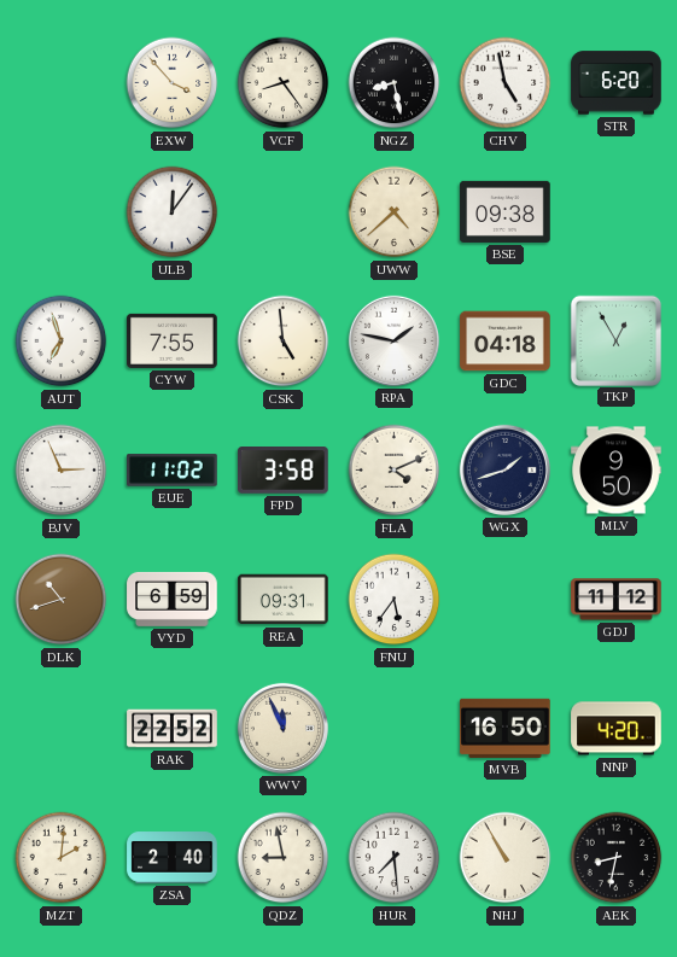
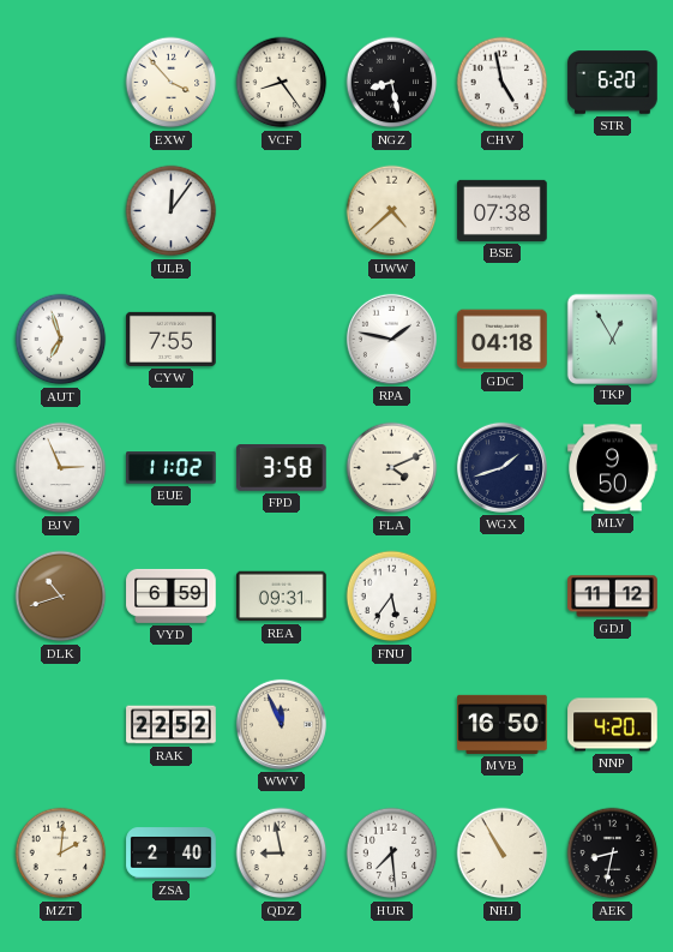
BSE: 09:38 -> 07:38
CSK: 4:59 -> none
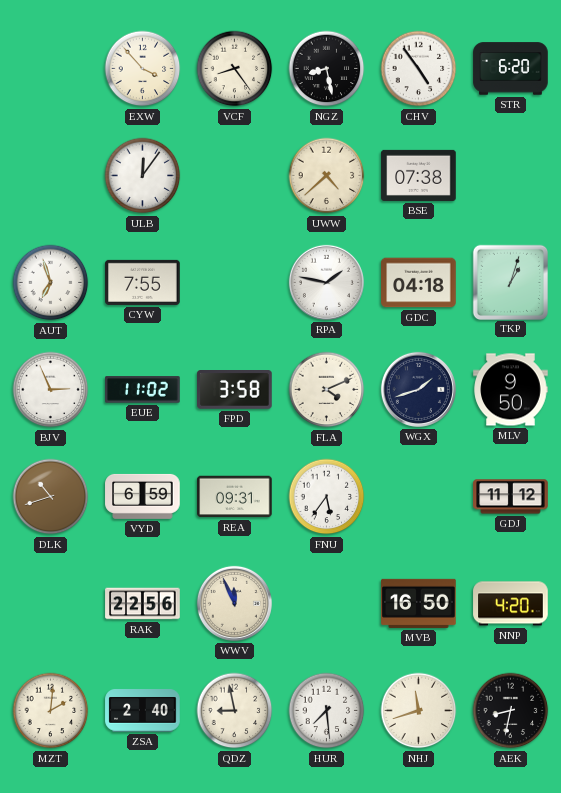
CHV: 4:58 -> 4:54
TKP: 12:55 -> 1:03
RAK: 22:52 -> 22:56
NHJ: 10:55 -> 11:42
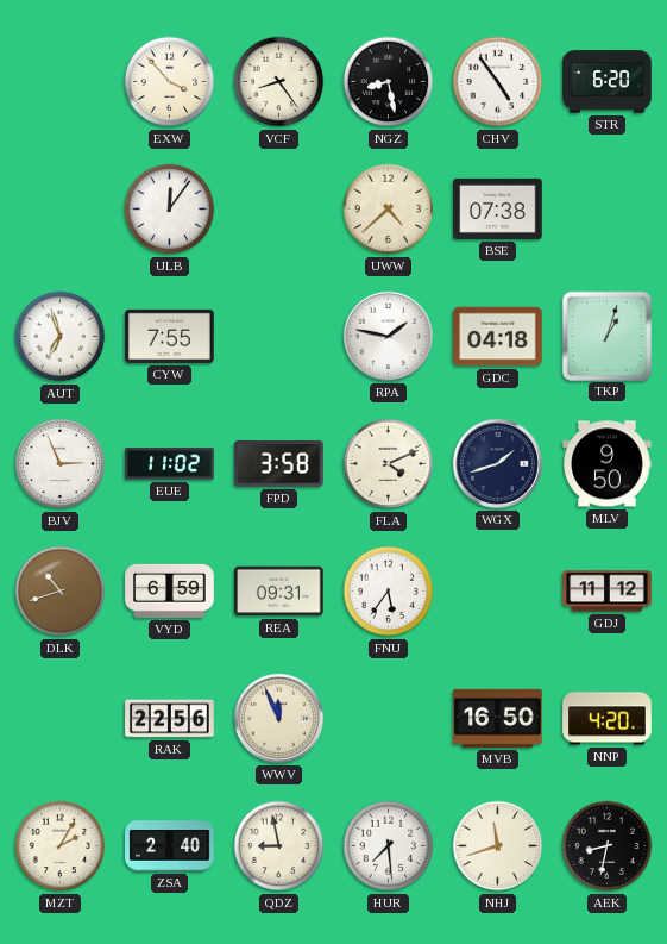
MZT: 2:01 -> 2:05
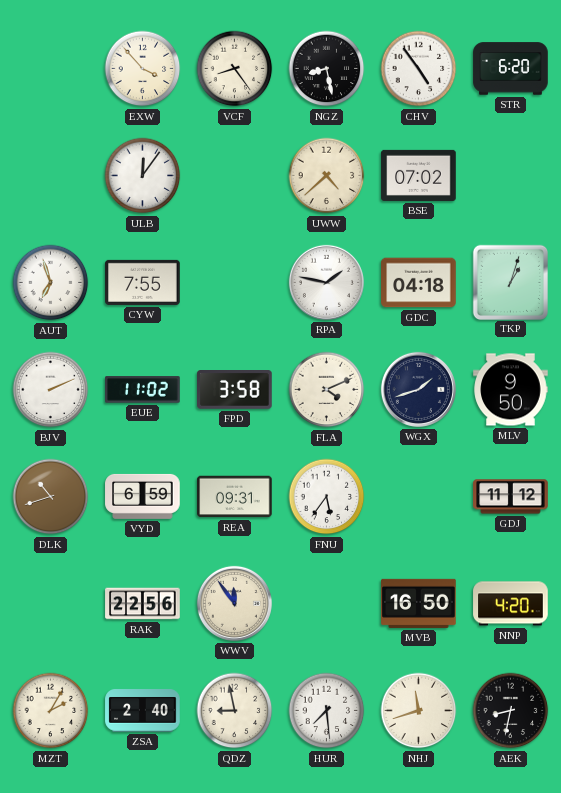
BSE: 07:38 -> 07:02
BJV: 2:56 -> 2:11
WWV: 11:56 -> 11:54
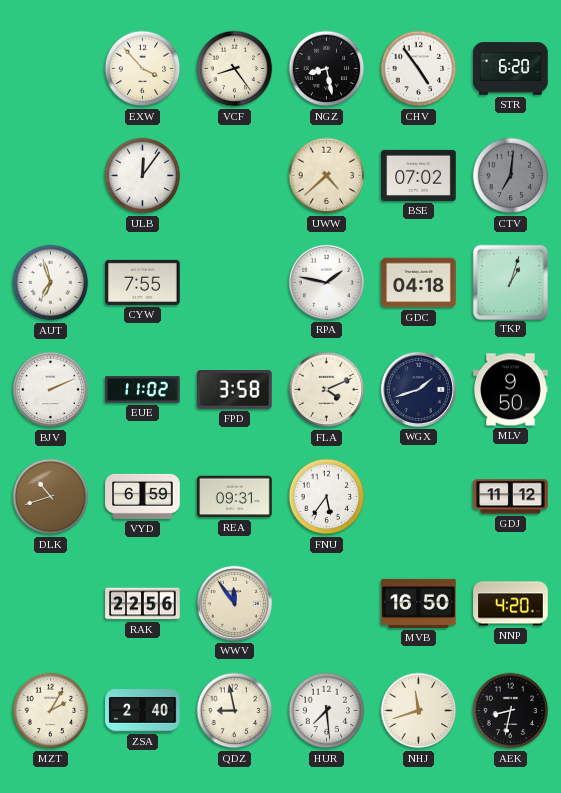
CTV: none -> 7:01
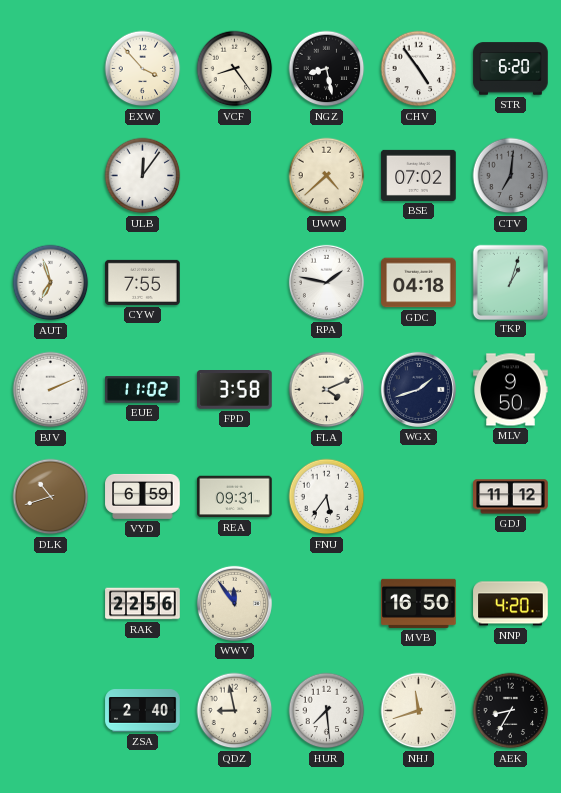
MZT: 2:05 -> none
AEK: 8:32 -> 8:35
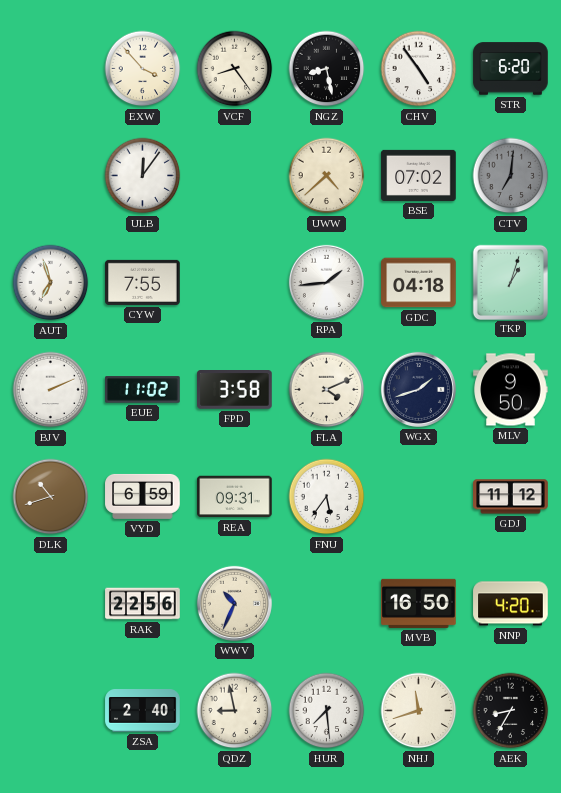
RPA: 1:47 -> 1:44
WWV: 11:54 -> 10:34
